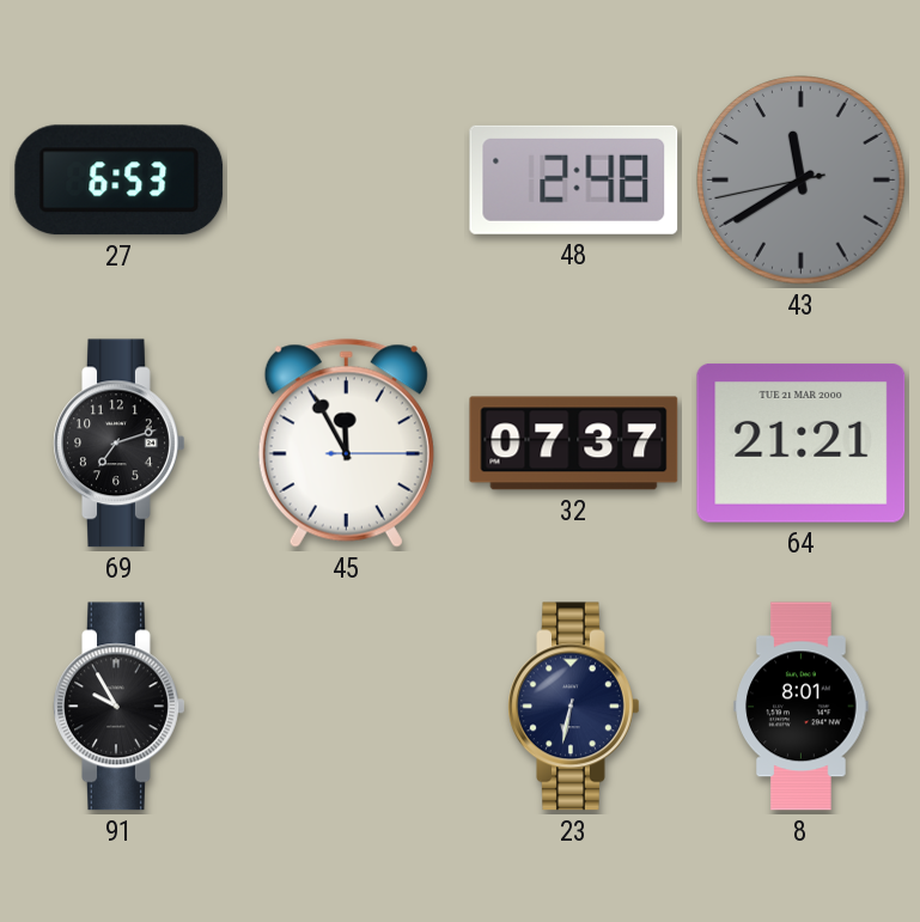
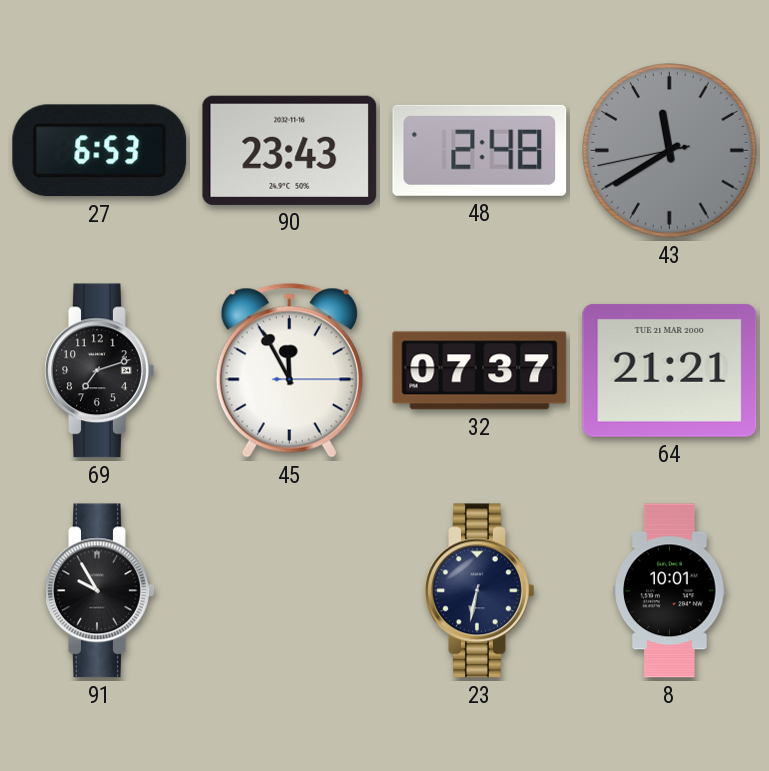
90: none -> 23:43
8: 8:01 -> 10:01
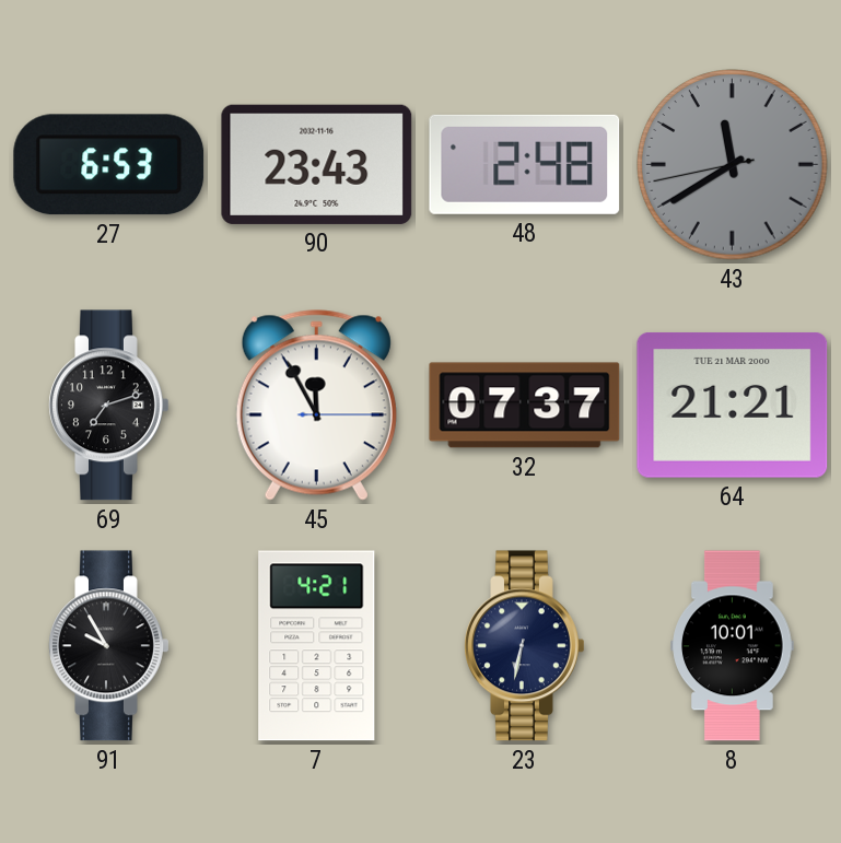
7: none -> 4:21
